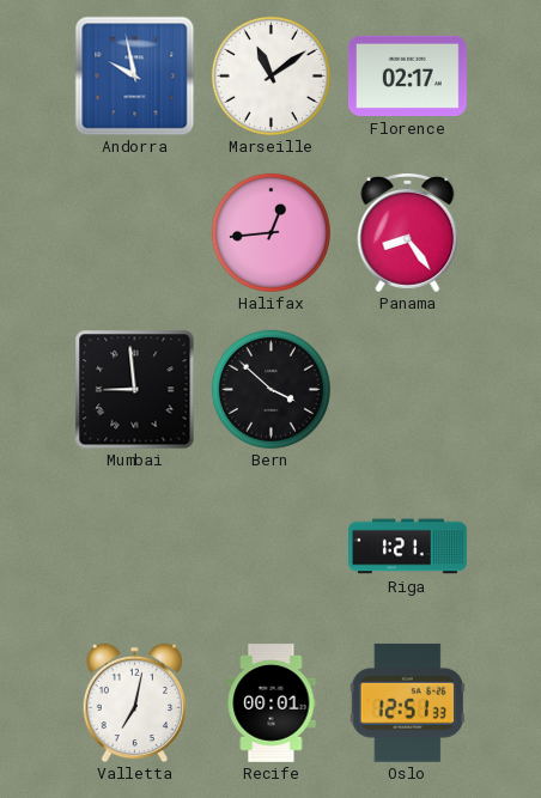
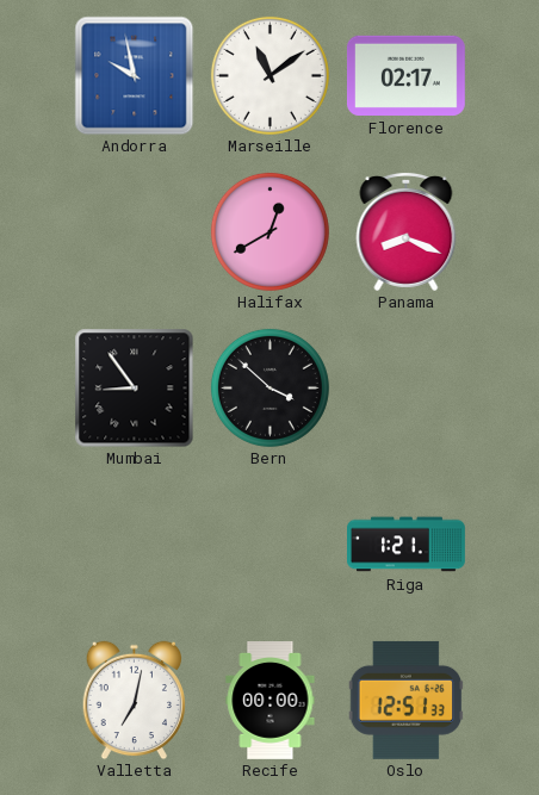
Halifax: 12:44 -> 12:40
Panama: 8:24 -> 8:19
Mumbai: 8:59 -> 8:54
Recife: 00:01 -> 00:00
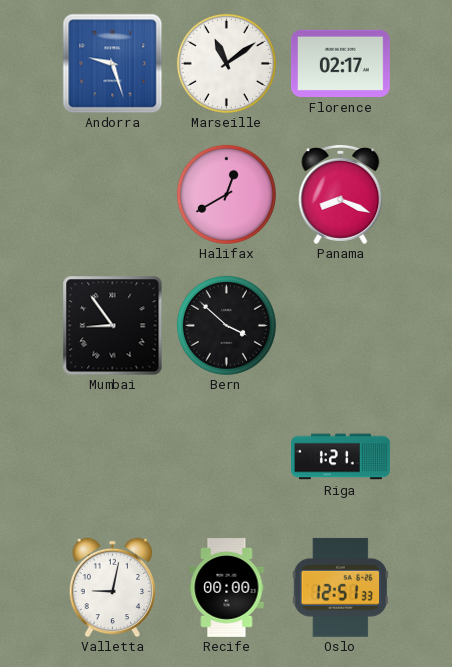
Andorra: 9:58 -> 9:27
Valletta: 7:02 -> 9:02
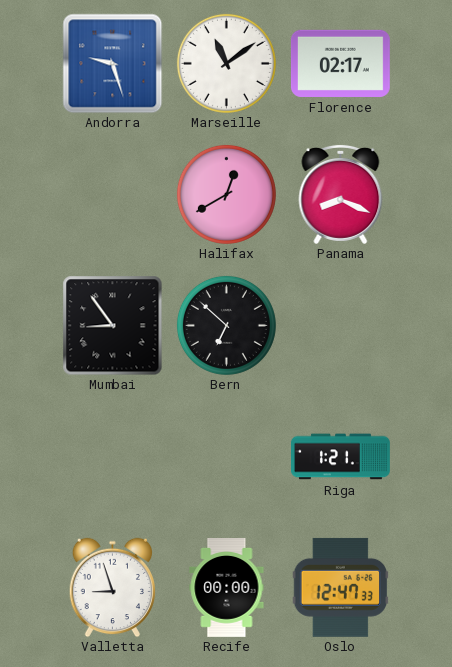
Bern: 3:52 -> 6:52
Valletta: 9:02 -> 8:57
Oslo: 12:51 -> 12:47
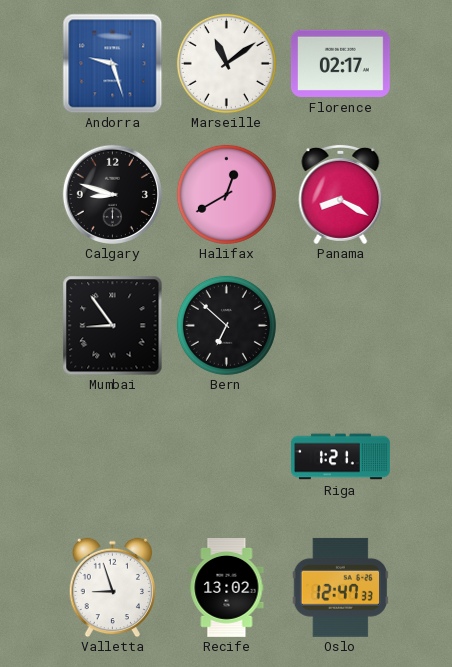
Calgary: none -> 8:48
Panama: 8:19 -> 8:20
Recife: 00:00 -> 13:02
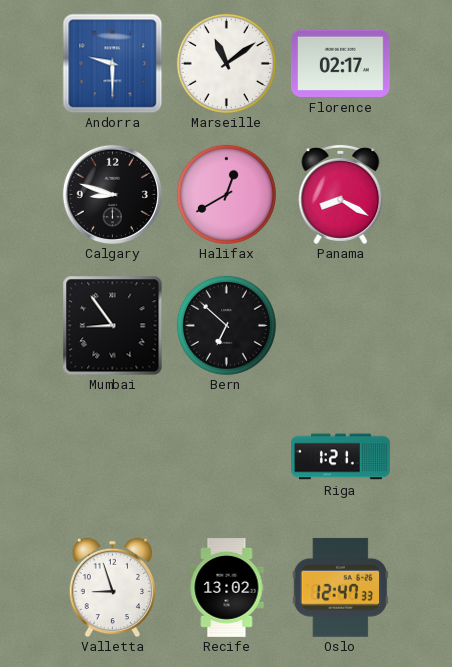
Andorra: 9:27 -> 9:30
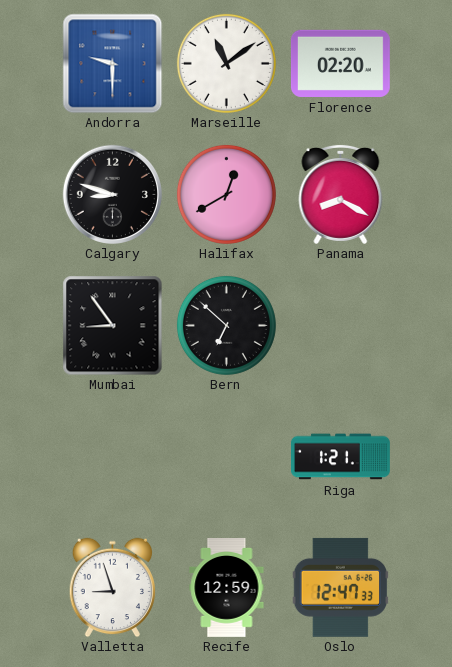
Florence: 02:17 -> 02:20
Recife: 13:02 -> 12:59
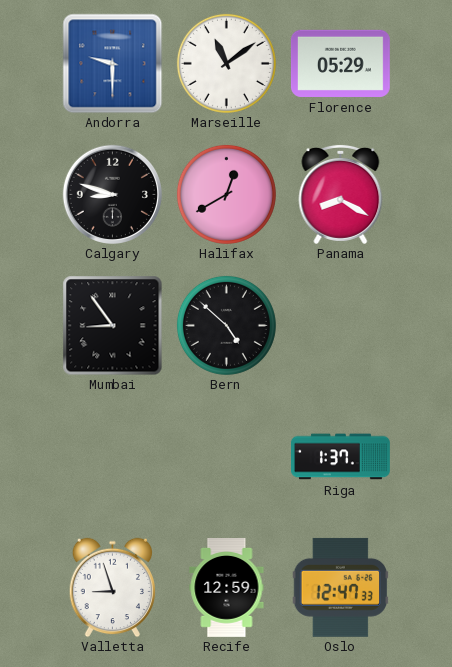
Florence: 02:20 -> 05:29
Bern: 6:52 -> 4:52
Riga: 1:21 -> 1:37
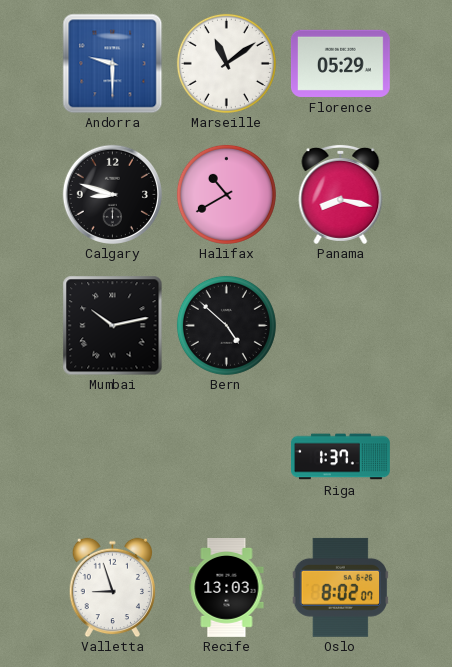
Halifax: 12:40 -> 10:40
Panama: 8:20 -> 8:17
Mumbai: 8:54 -> 10:13
Recife: 12:59 -> 13:03
Oslo: 12:47 -> 8:02
